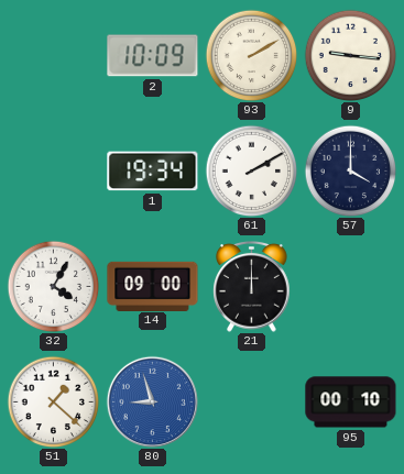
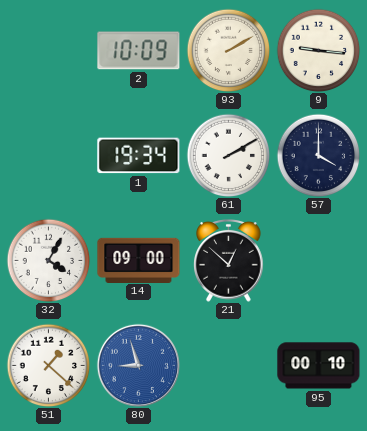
21: 12:00 -> 12:52
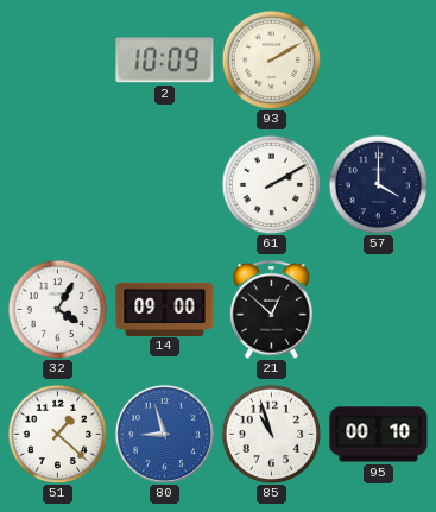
9: 9:16 -> none
1: 19:34 -> none
85: none -> 10:57
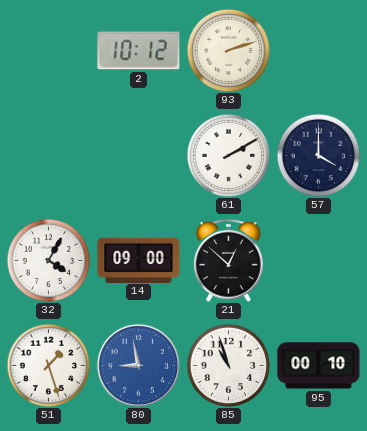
2: 10:09 -> 10:12
93: 2:10 -> 2:12
51: 1:22 -> 1:27
80: 8:57 -> 8:58
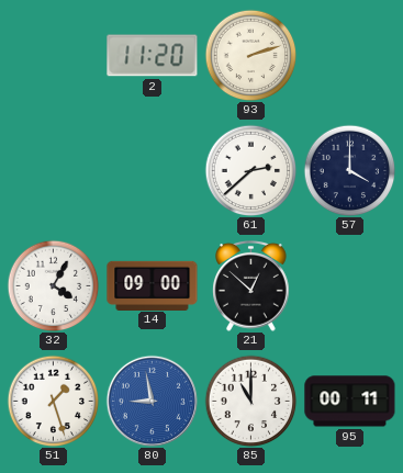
2: 10:12 -> 11:20
61: 2:10 -> 2:38
85: 10:57 -> 11:00
95: 00:10 -> 00:11
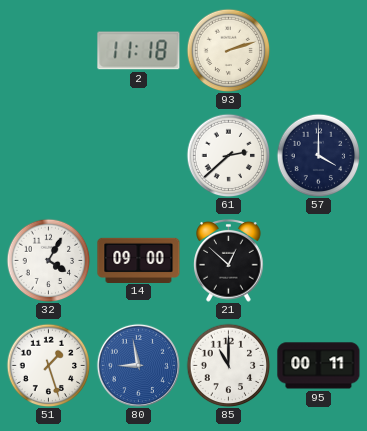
2: 11:20 -> 11:18
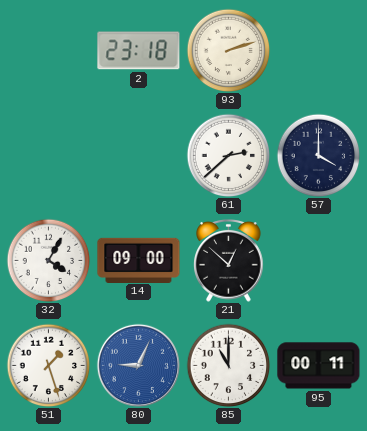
2: 11:18 -> 23:18
80: 8:58 -> 9:04
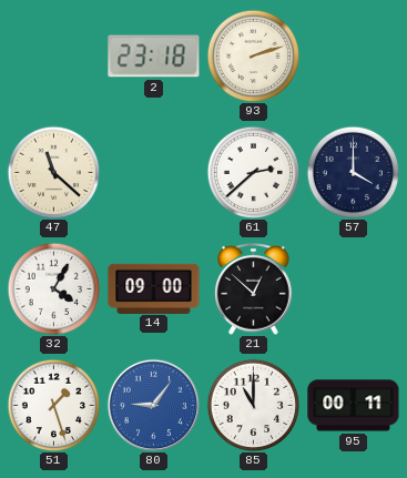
47: none -> 11:22
80: 9:04 -> 9:06
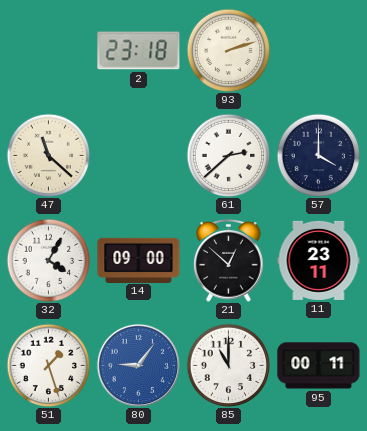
11: none -> 23:11
